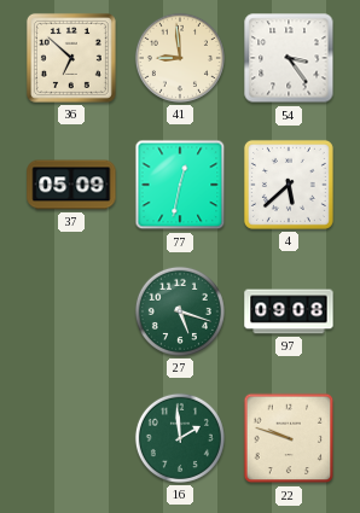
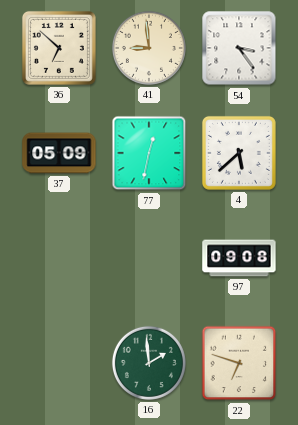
27: 5:18 -> none
22: 9:48 -> 6:48
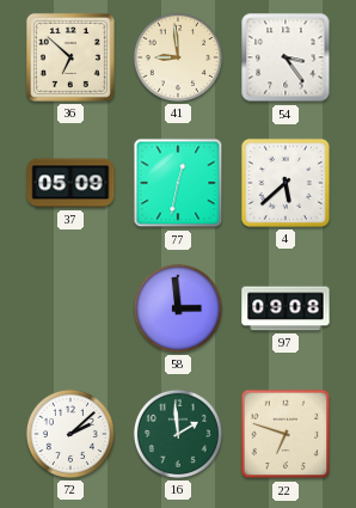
58: none -> 2:59
72: none -> 2:08
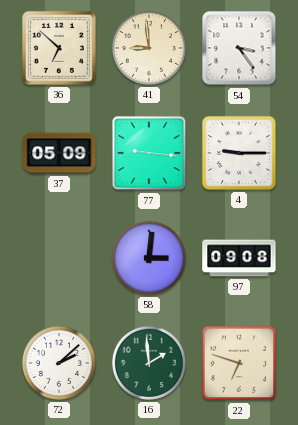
77: 12:32 -> 9:16
4: 5:38 -> 9:15
58: 2:59 -> 3:01
